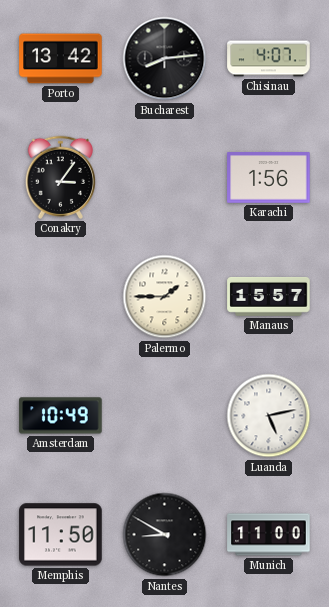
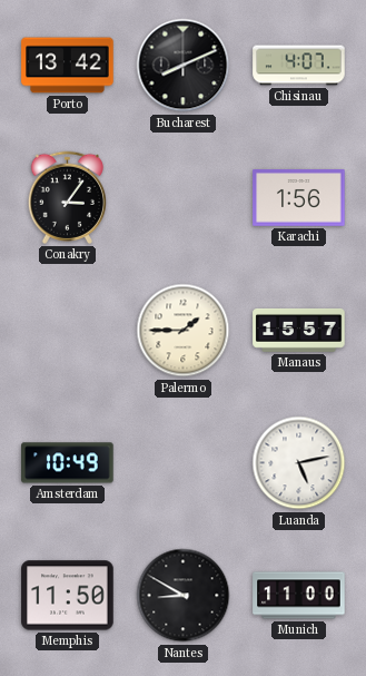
Bucharest: 8:14 -> 8:11
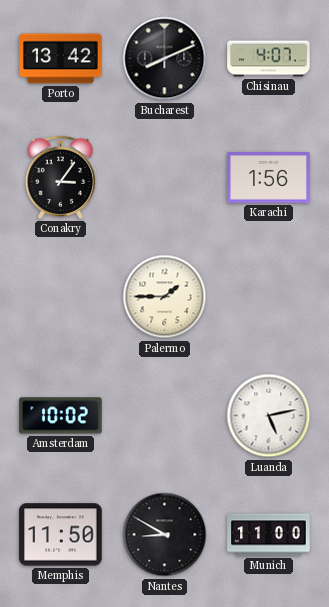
Manaus: 15:57 -> none
Amsterdam: 10:49 -> 10:02
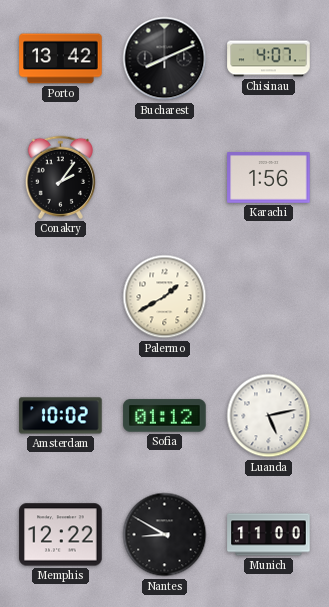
Conakry: 3:06 -> 2:06
Palermo: 1:45 -> 1:40
Sofia: none -> 01:12
Memphis: 11:50 -> 12:22
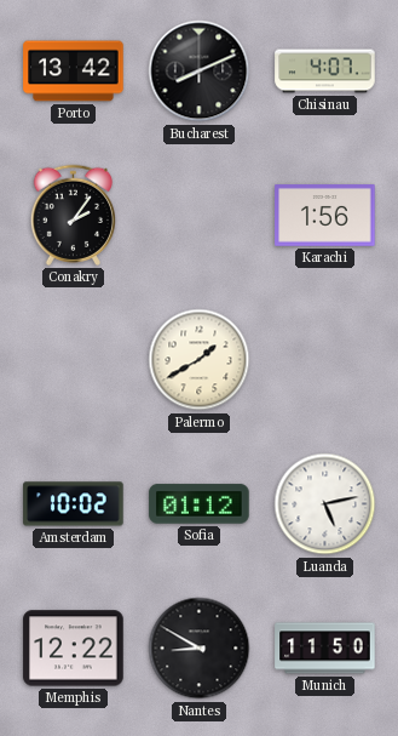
Munich: 11:00 -> 11:50
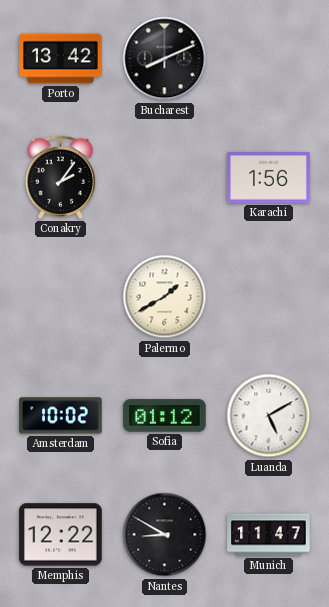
Chisinau: 4:07 -> none
Luanda: 5:13 -> 5:10
Munich: 11:50 -> 11:47
